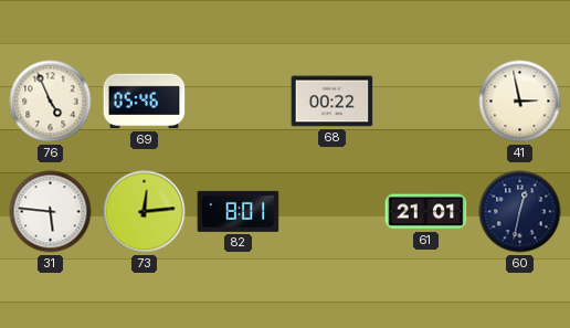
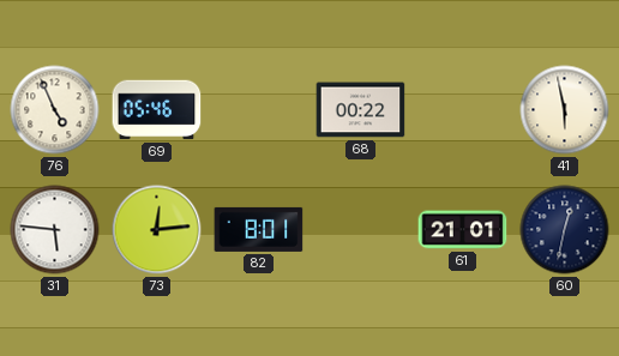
41: 2:58 -> 5:58
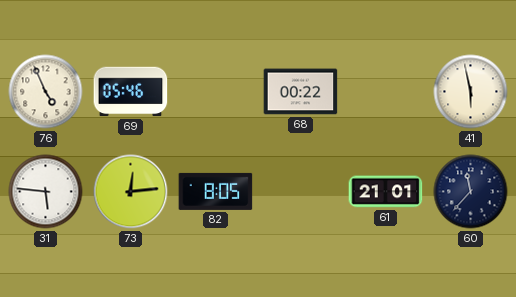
82: 8:01 -> 8:05
60: 12:32 -> 11:37
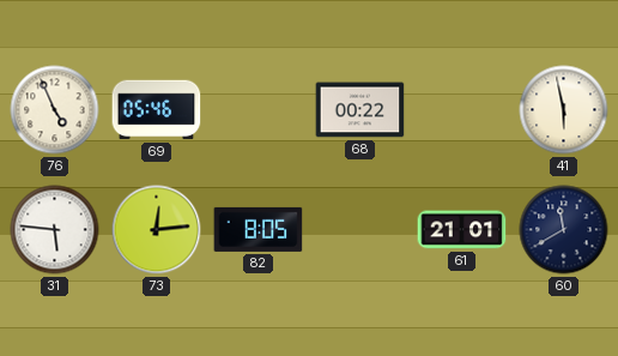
60: 11:37 -> 11:40
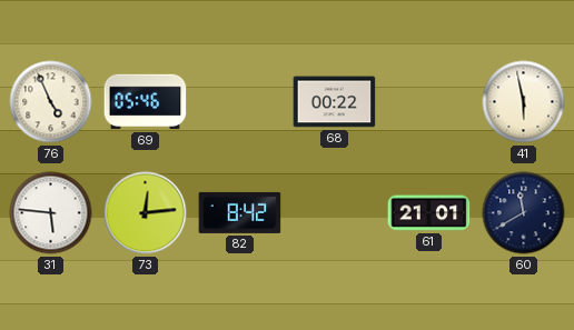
82: 8:05 -> 8:42
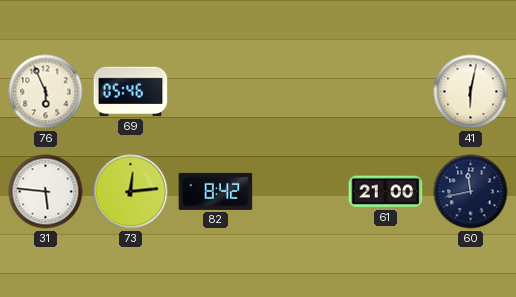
76: 4:56 -> 5:56
68: 00:22 -> none
41: 5:58 -> 6:02
61: 21:01 -> 21:00
60: 11:40 -> 11:43
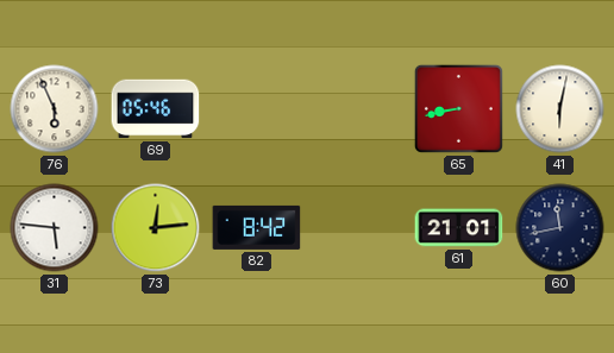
65: none -> 8:43
61: 21:00 -> 21:01
